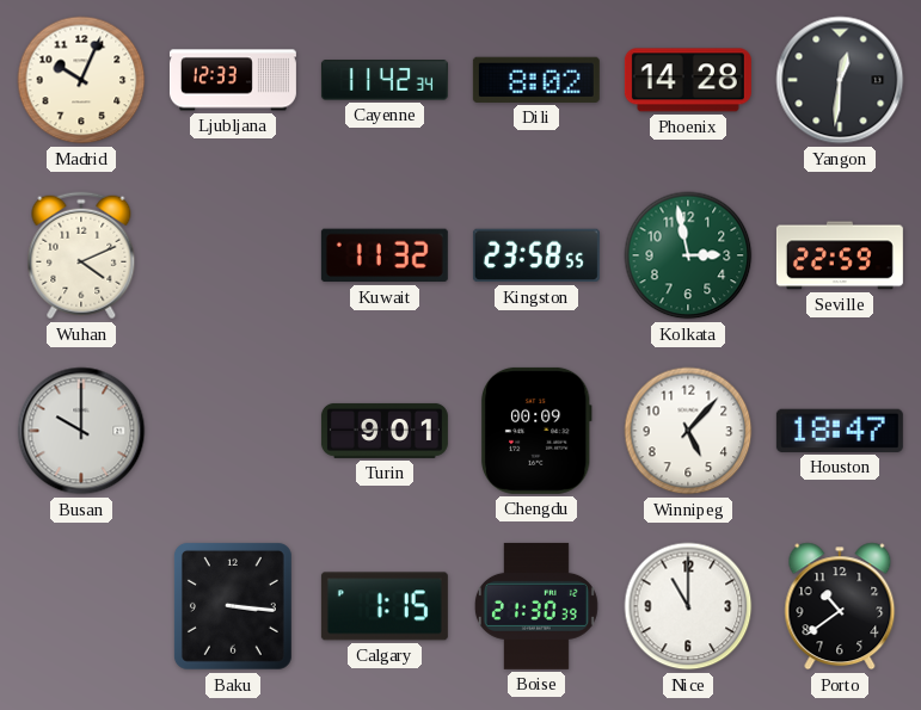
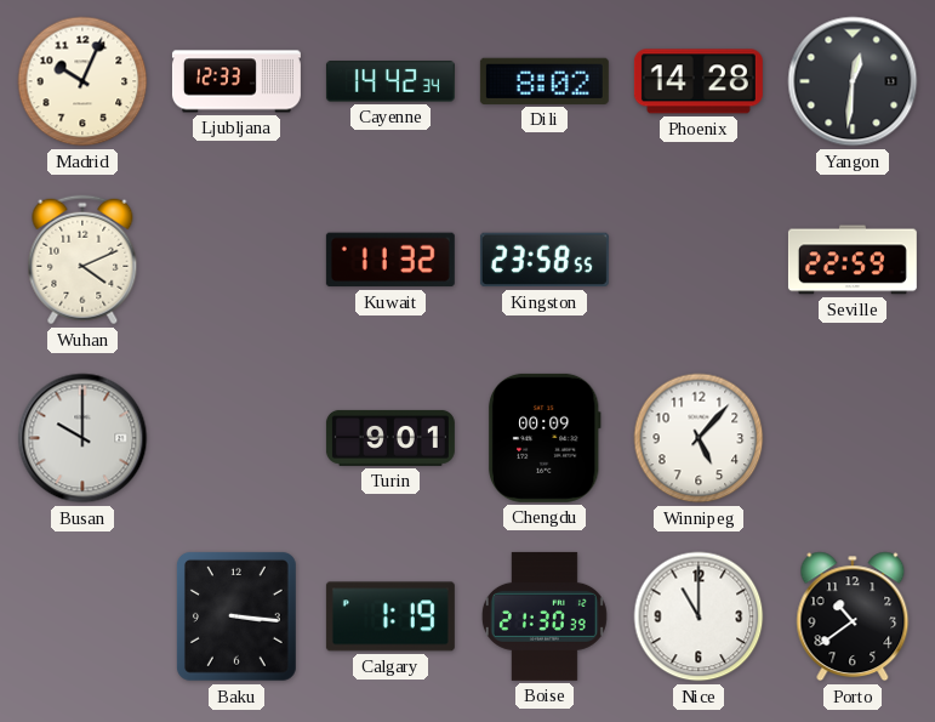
Cayenne: 11:42 -> 14:42
Kolkata: 2:58 -> none
Houston: 18:47 -> none
Calgary: 1:15 -> 1:19
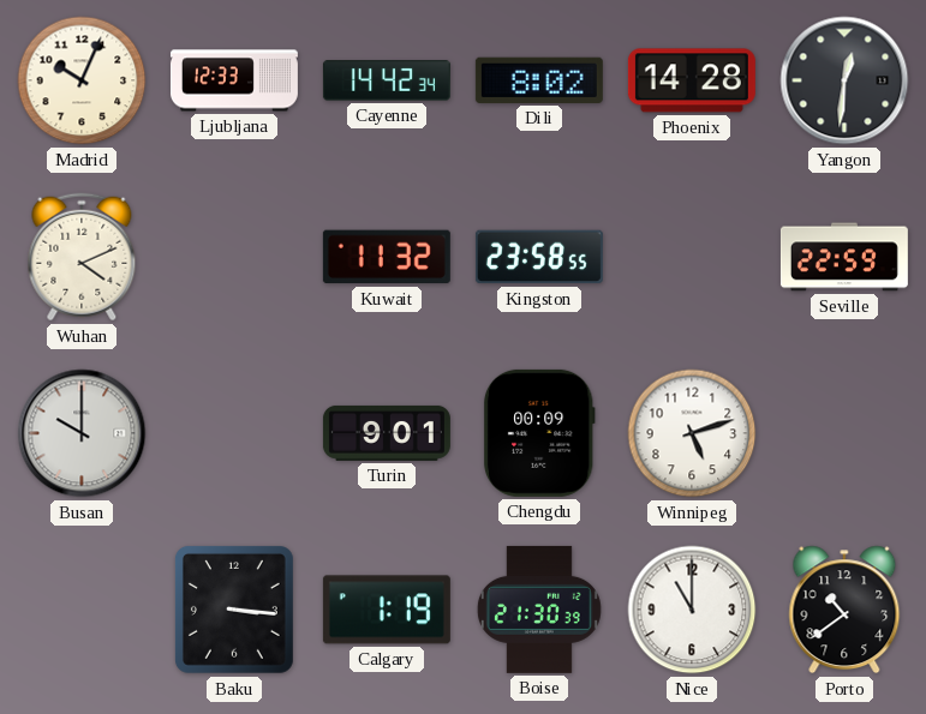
Winnipeg: 5:07 -> 5:12
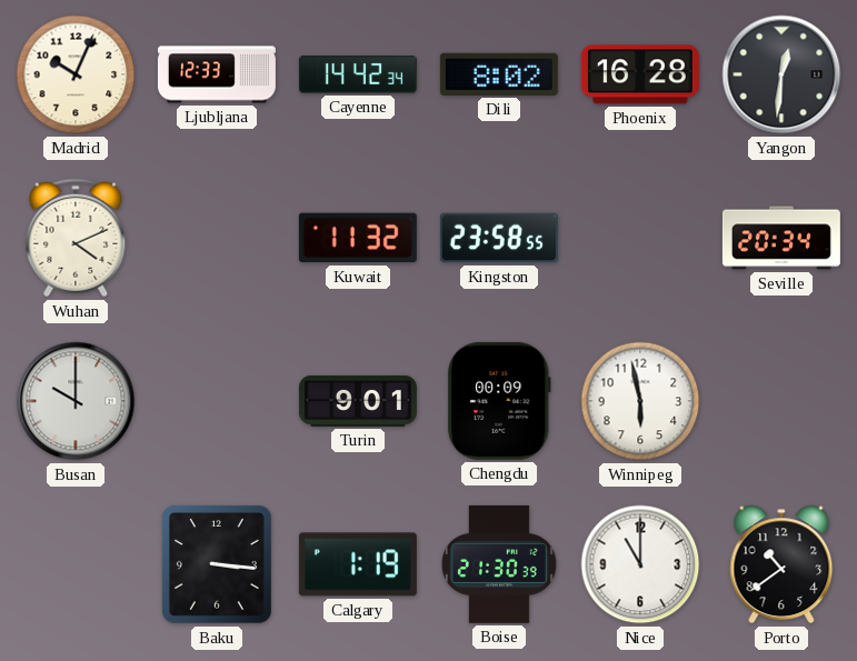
Phoenix: 14:28 -> 16:28
Seville: 22:59 -> 20:34
Winnipeg: 5:12 -> 5:58
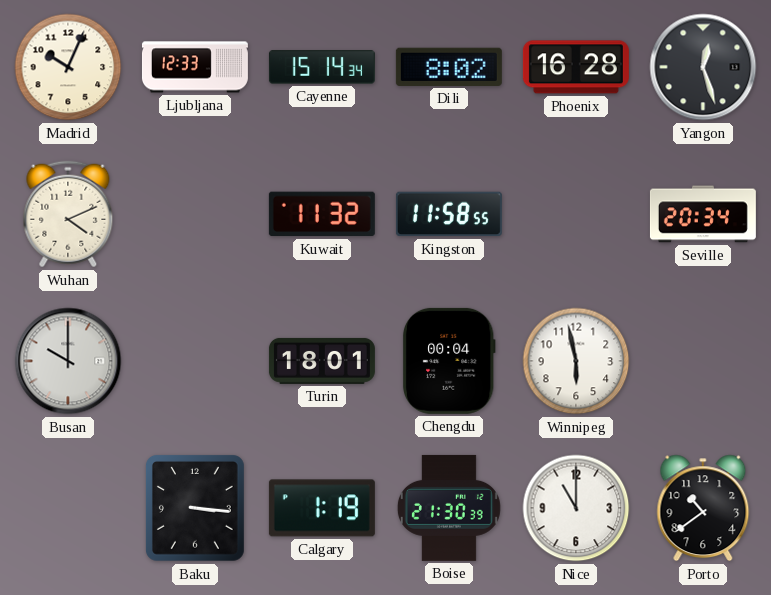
Cayenne: 14:42 -> 15:14
Yangon: 12:31 -> 12:27
Kingston: 23:58 -> 11:58
Turin: 9:01 -> 18:01
Chengdu: 00:09 -> 00:04
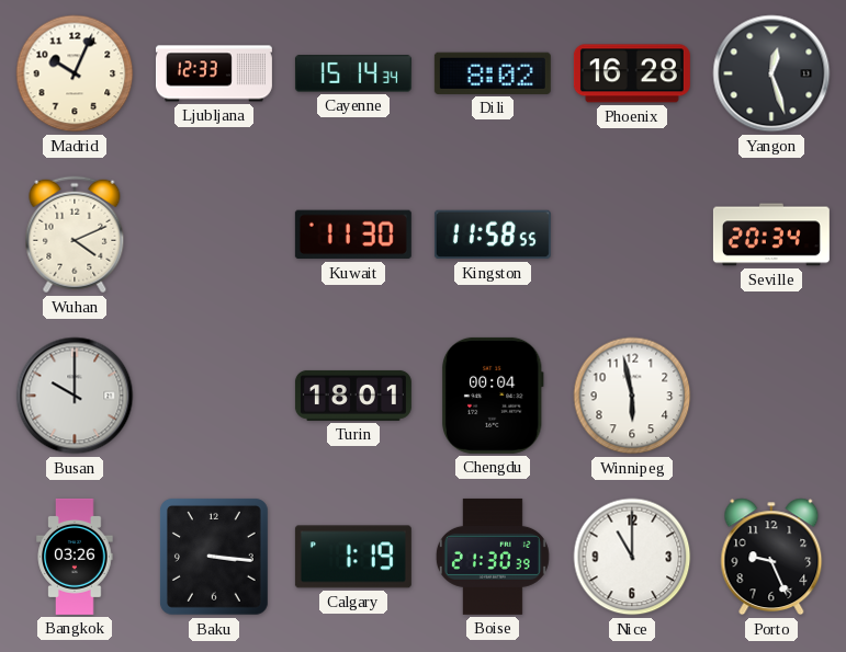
Kuwait: 11:32 -> 11:30
Bangkok: none -> 03:26
Porto: 10:39 -> 9:26
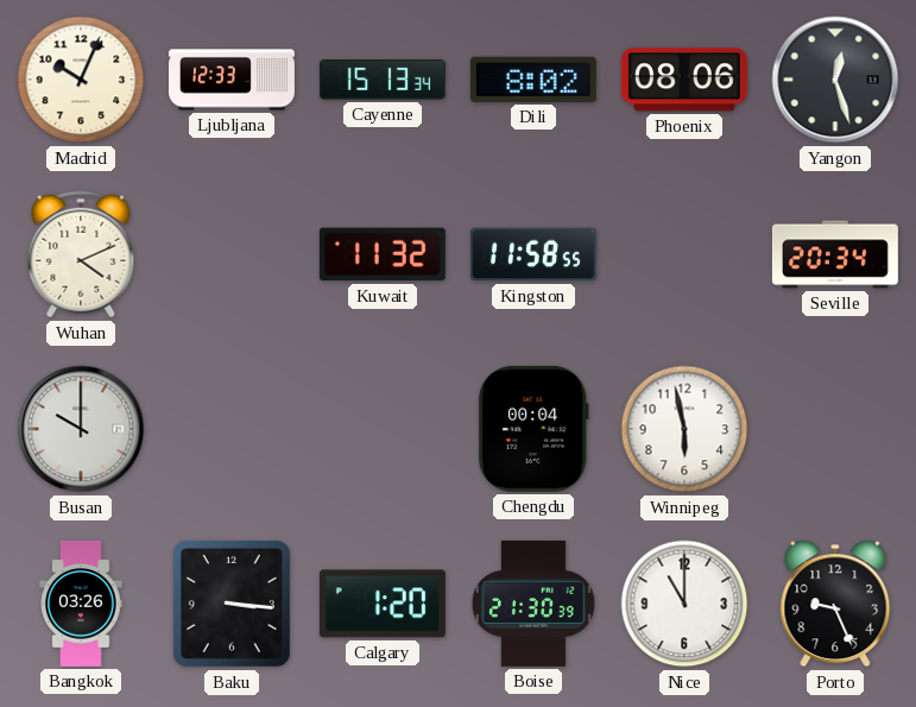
Cayenne: 15:14 -> 15:13
Phoenix: 16:28 -> 08:06
Kuwait: 11:30 -> 11:32
Turin: 18:01 -> none
Calgary: 1:19 -> 1:20
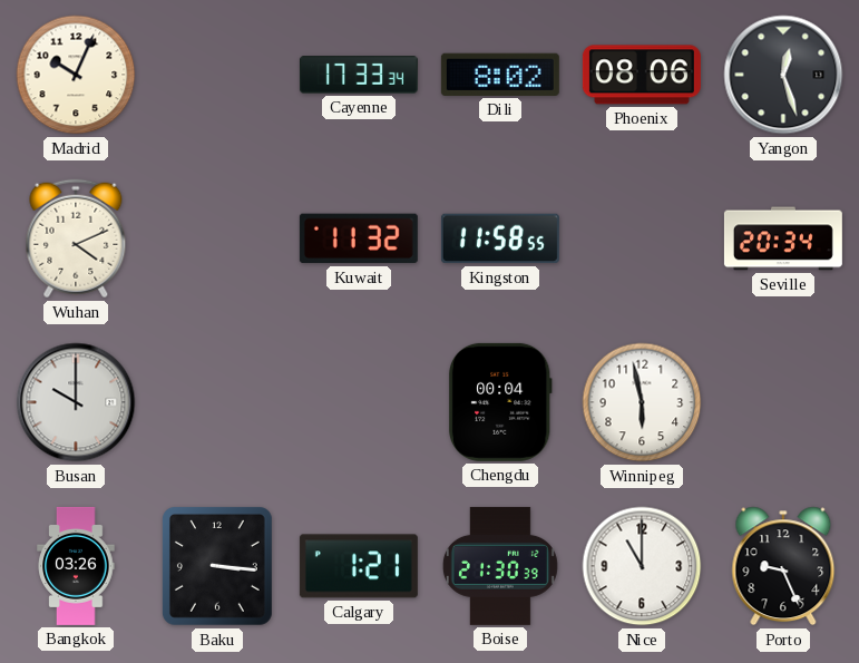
Ljubljana: 12:33 -> none
Cayenne: 15:13 -> 17:33
Calgary: 1:20 -> 1:21
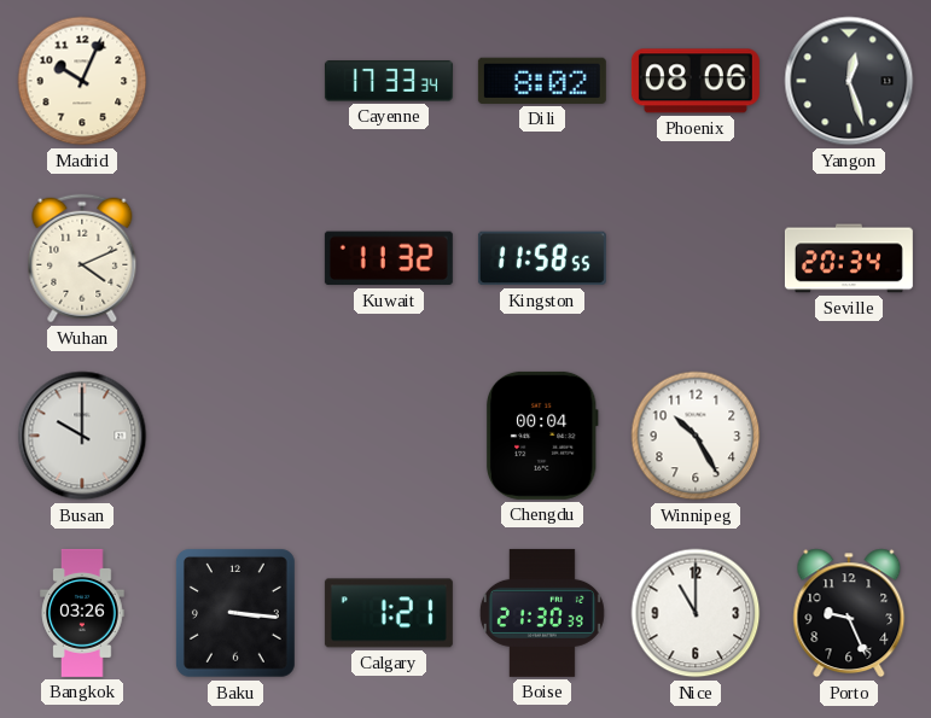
Winnipeg: 5:58 -> 10:25
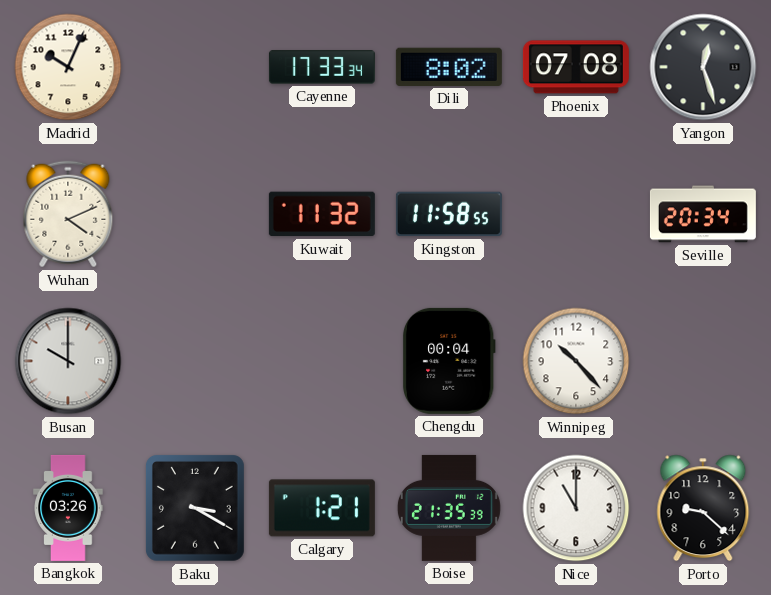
Phoenix: 08:06 -> 07:08
Winnipeg: 10:25 -> 10:23
Baku: 3:16 -> 3:20
Boise: 21:30 -> 21:35
Porto: 9:26 -> 9:22
